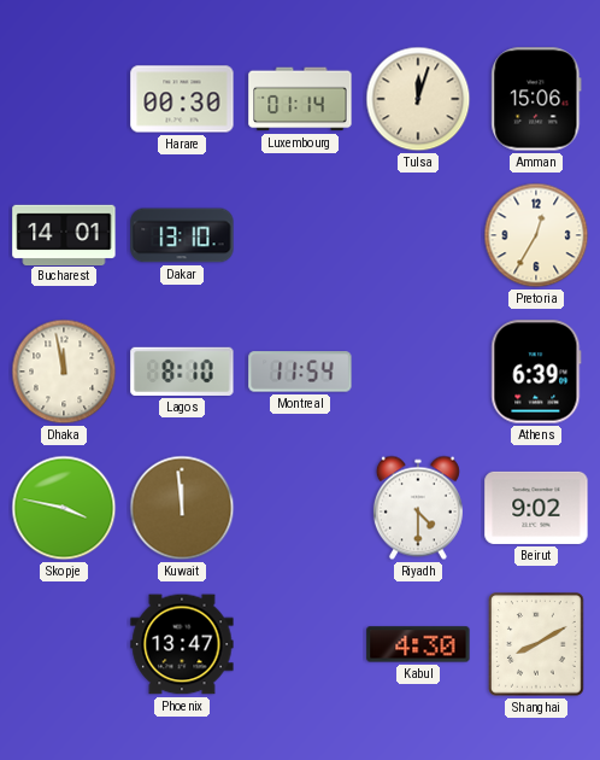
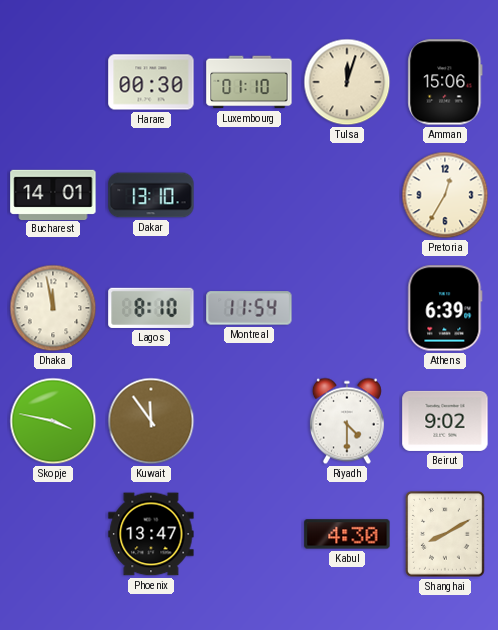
Luxembourg: 01:14 -> 01:10
Kuwait: 11:59 -> 11:54
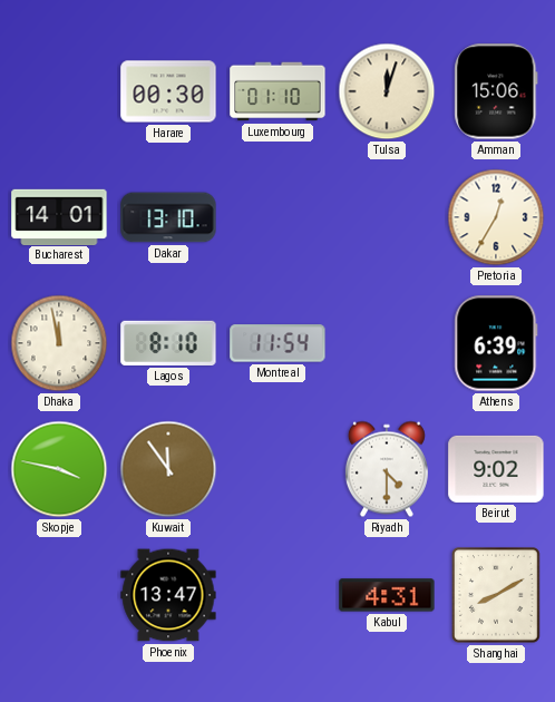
Kabul: 4:30 -> 4:31
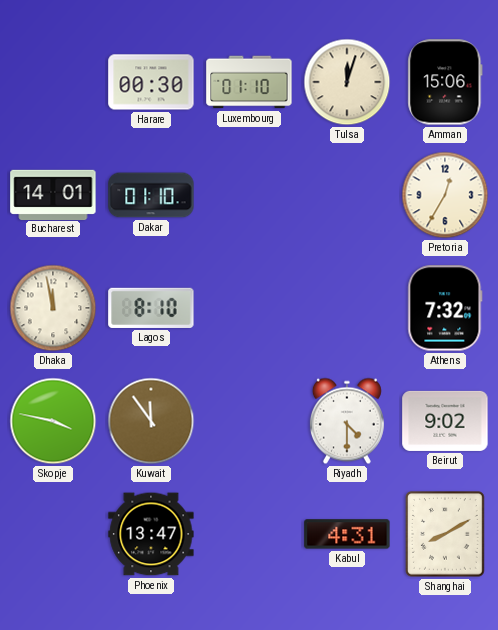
Dakar: 13:10 -> 01:10
Montreal: 11:54 -> none
Athens: 6:39 -> 7:32
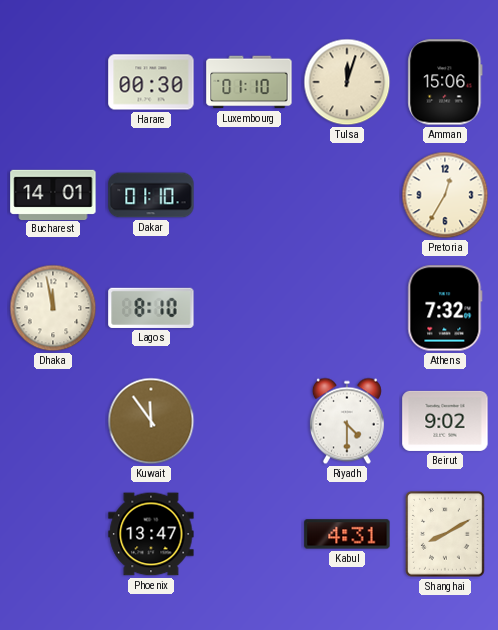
Skopje: 3:47 -> none
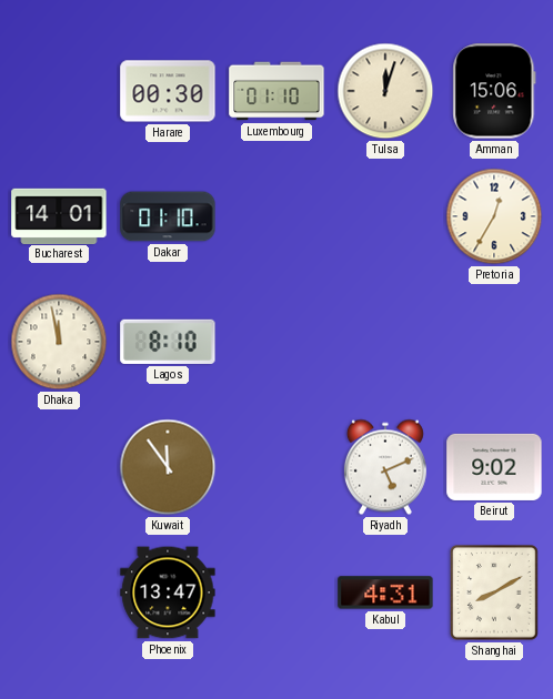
Athens: 7:32 -> none
Riyadh: 4:30 -> 5:11
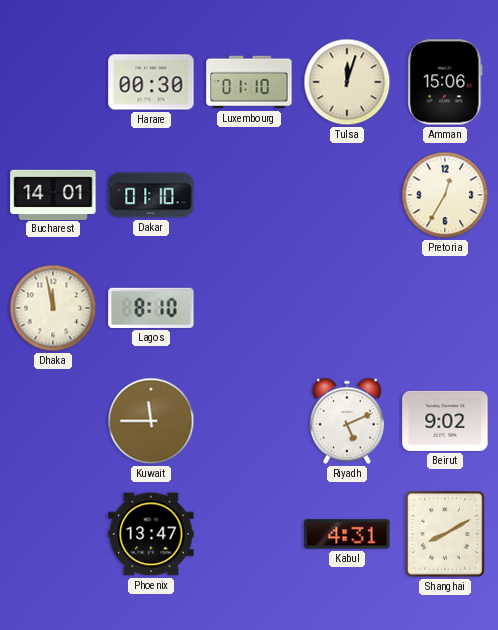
Kuwait: 11:54 -> 11:45
